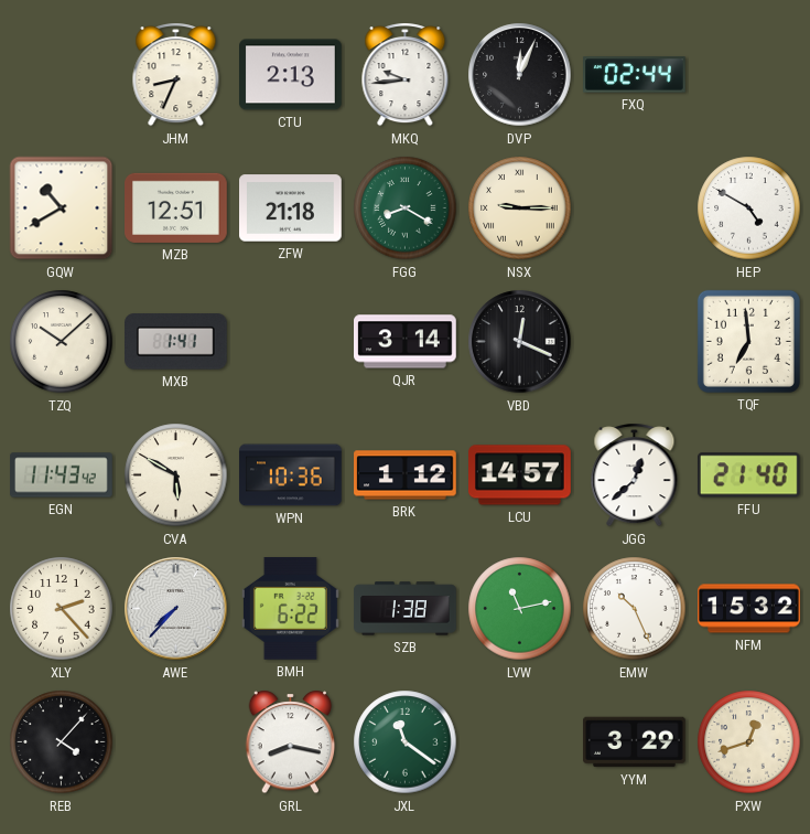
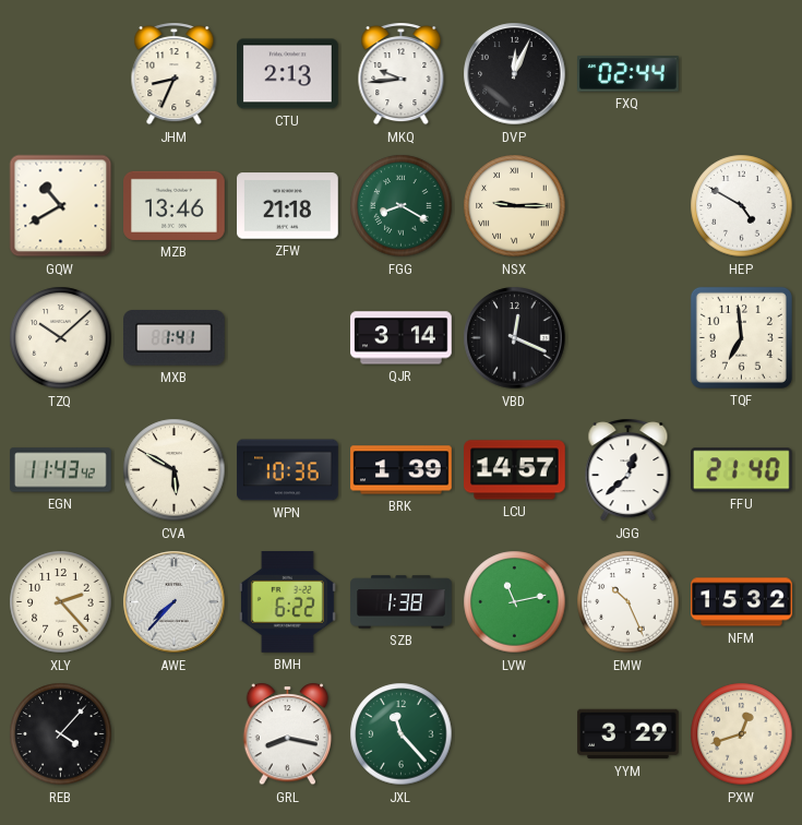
MZB: 12:51 -> 13:46
BRK: 1:12 -> 1:39
JXL: 11:21 -> 11:23
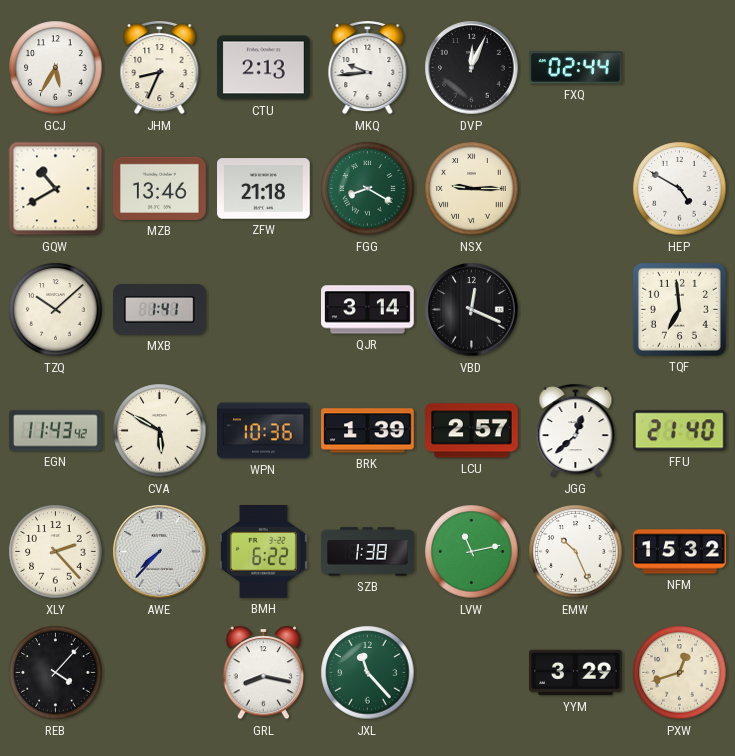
GCJ: none -> 5:35
LCU: 14:57 -> 2:57
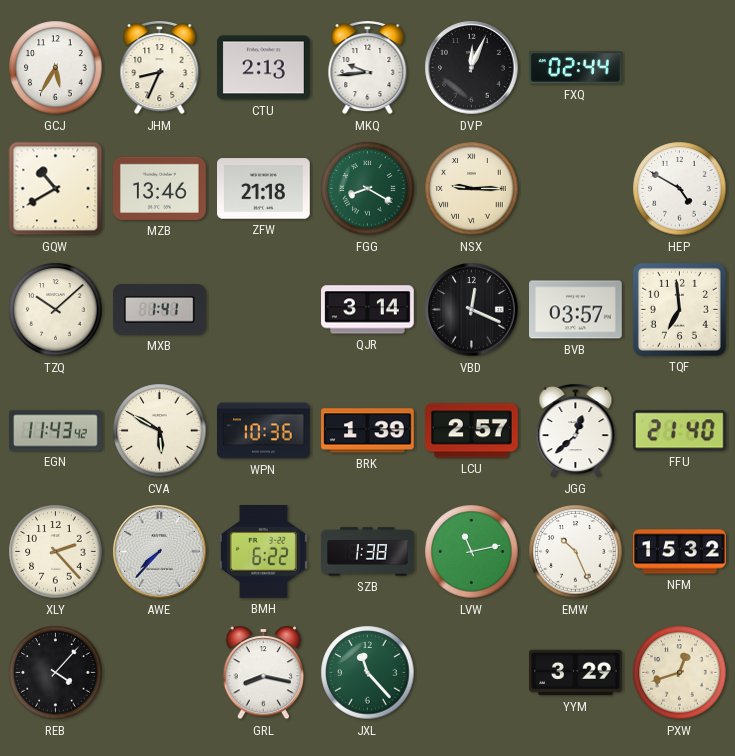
BVB: none -> 03:57
